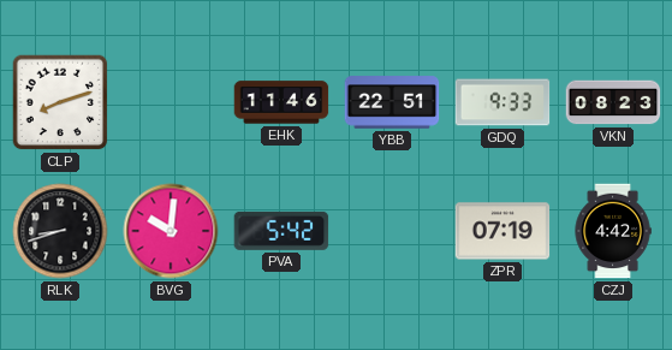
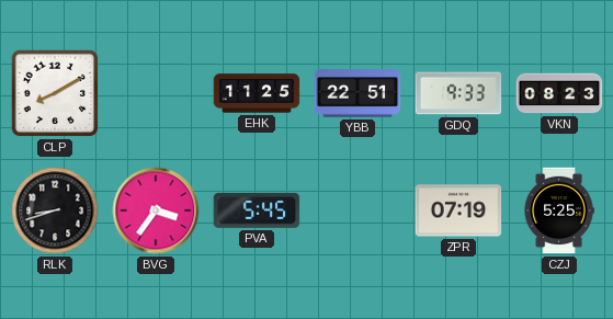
CLP: 8:12 -> 8:10
EHK: 11:46 -> 11:25
BVG: 10:01 -> 3:36
PVA: 5:42 -> 5:45
CZJ: 4:42 -> 5:25
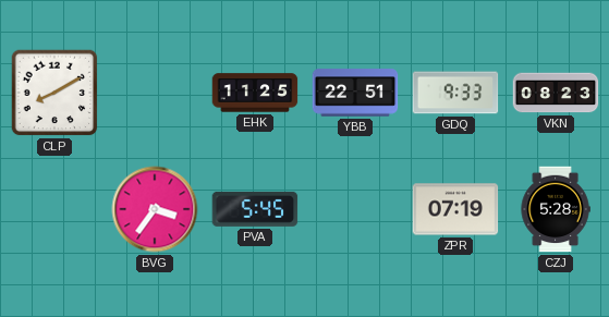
RLK: 8:42 -> none
CZJ: 5:25 -> 5:28
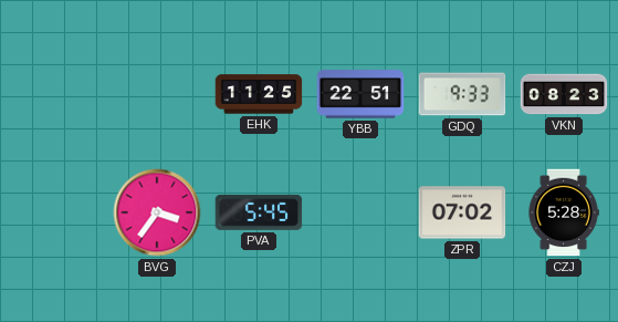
CLP: 8:10 -> none
ZPR: 07:19 -> 07:02
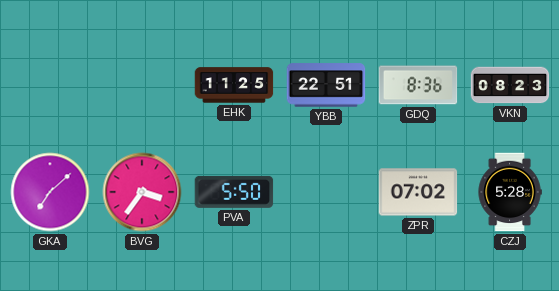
GDQ: 9:33 -> 8:36
GKA: none -> 7:08
PVA: 5:45 -> 5:50
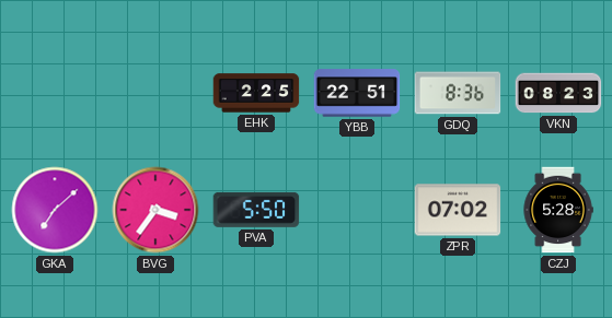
EHK: 11:25 -> 2:25
